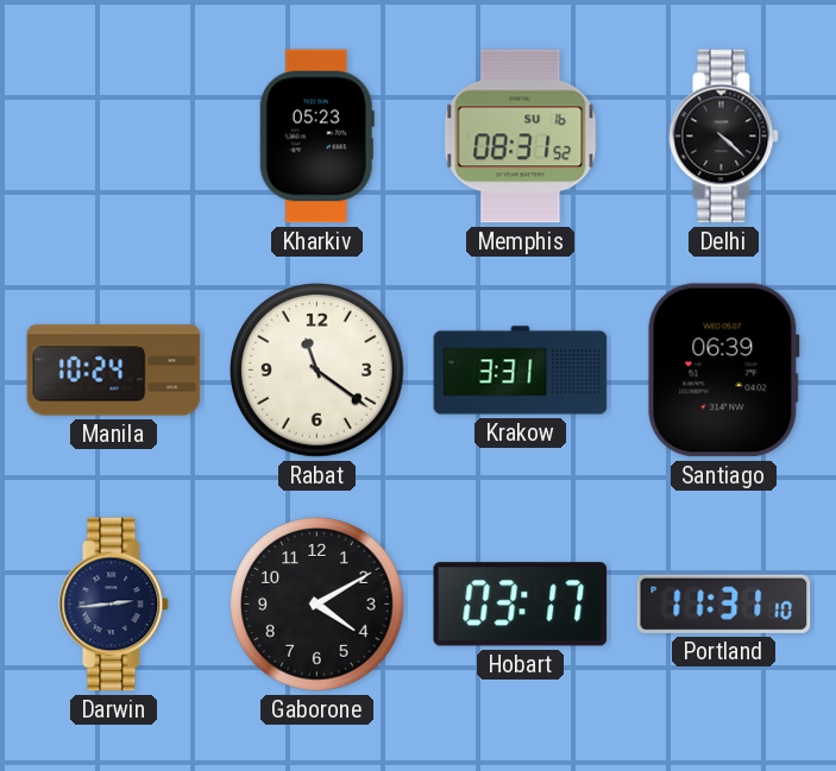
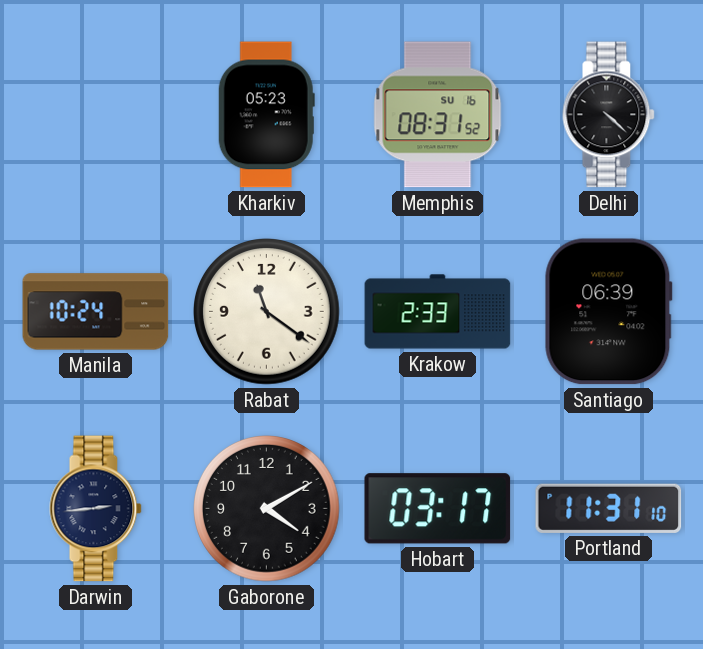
Krakow: 3:31 -> 2:33
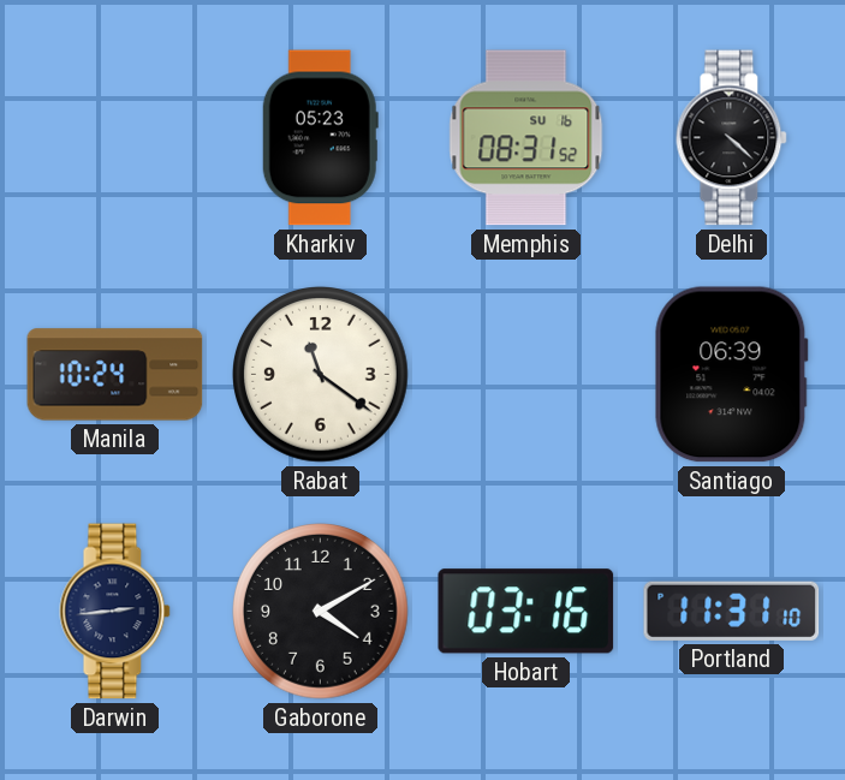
Krakow: 2:33 -> none
Hobart: 03:17 -> 03:16
